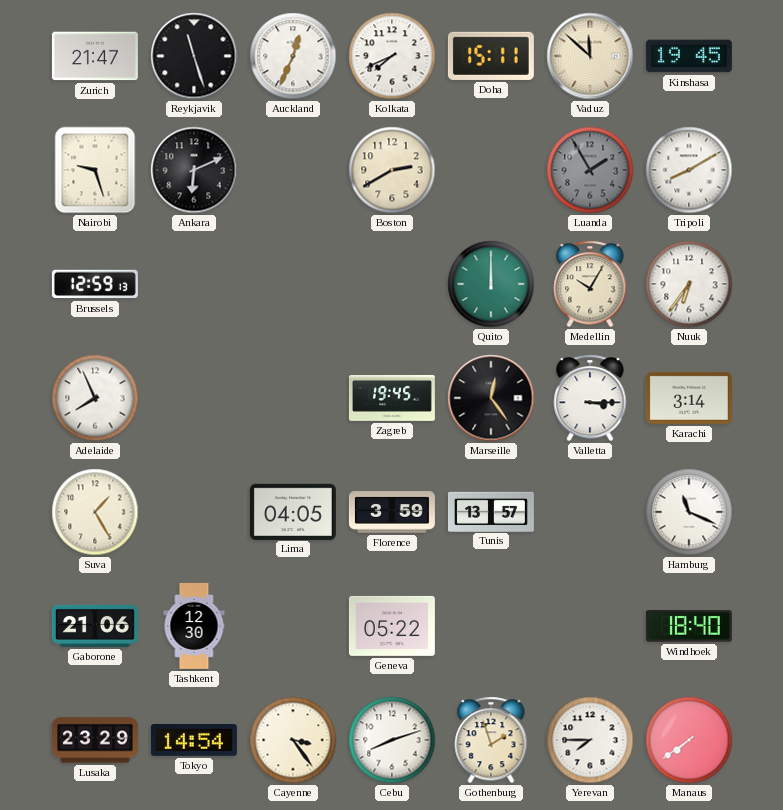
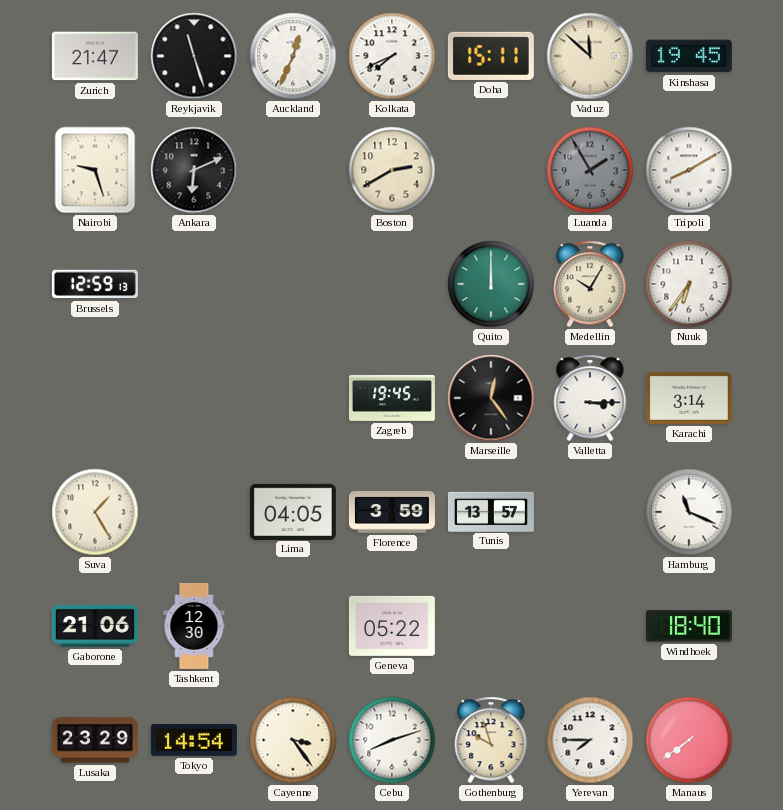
Adelaide: 7:56 -> none
Gothenburg: 1:57 -> 9:57
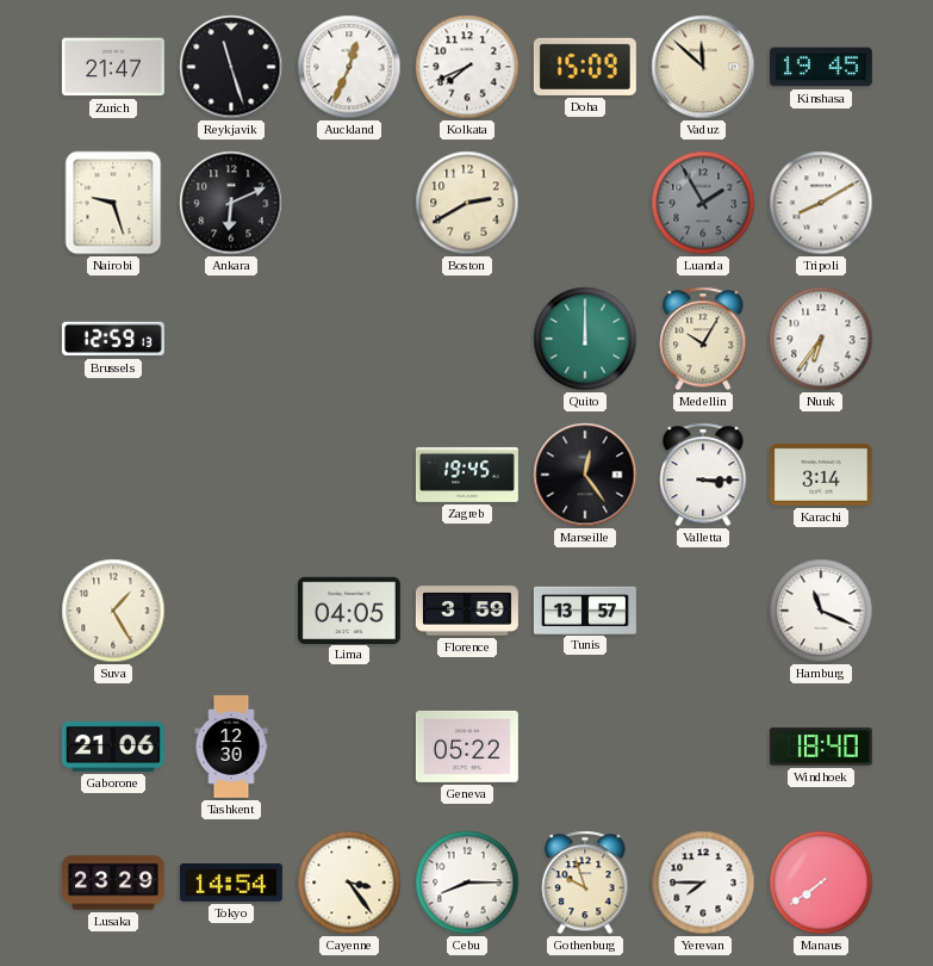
Doha: 15:11 -> 15:09
Cebu: 8:12 -> 8:15
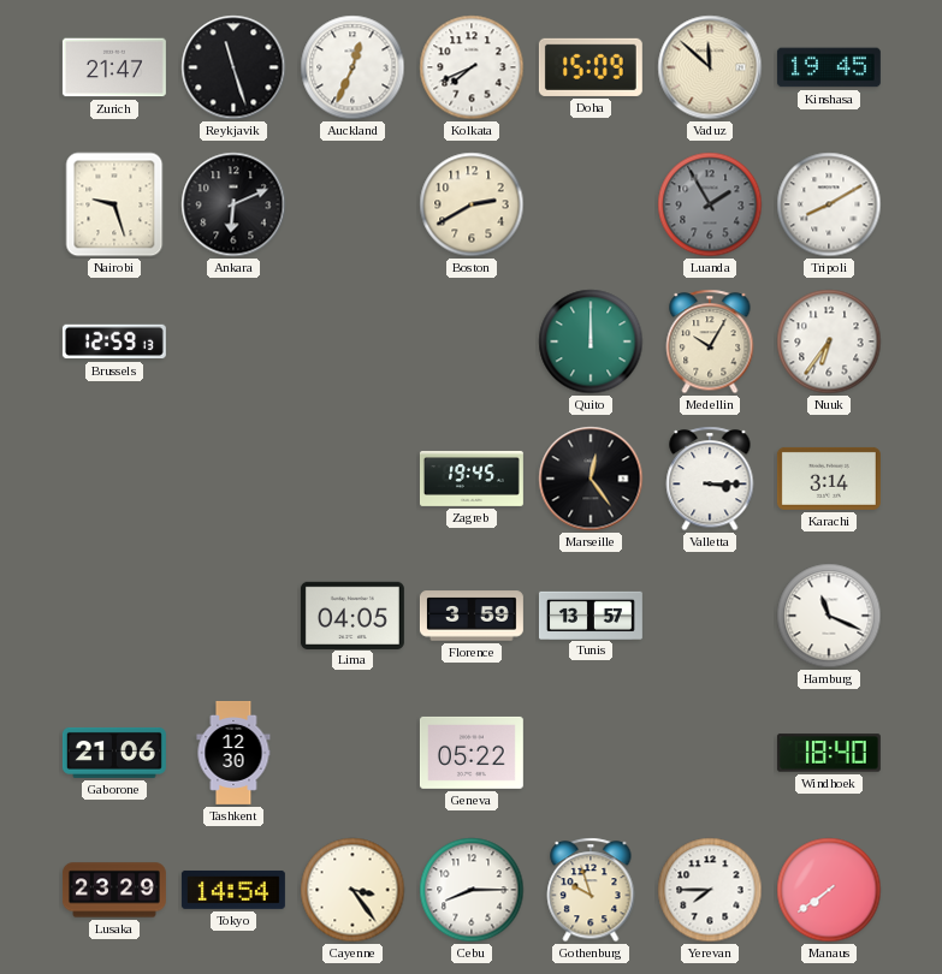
Suva: 1:25 -> none
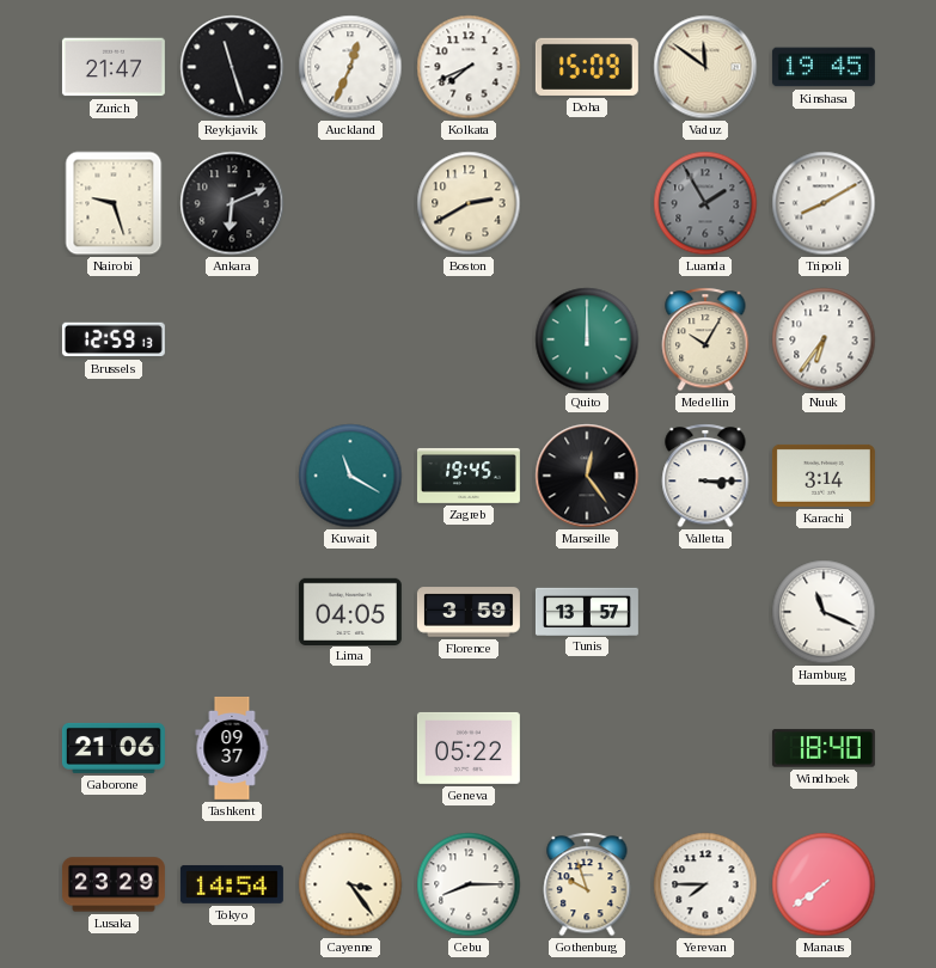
Vaduz: 11:52 -> 11:51
Kuwait: none -> 11:20
Tashkent: 12:30 -> 09:37
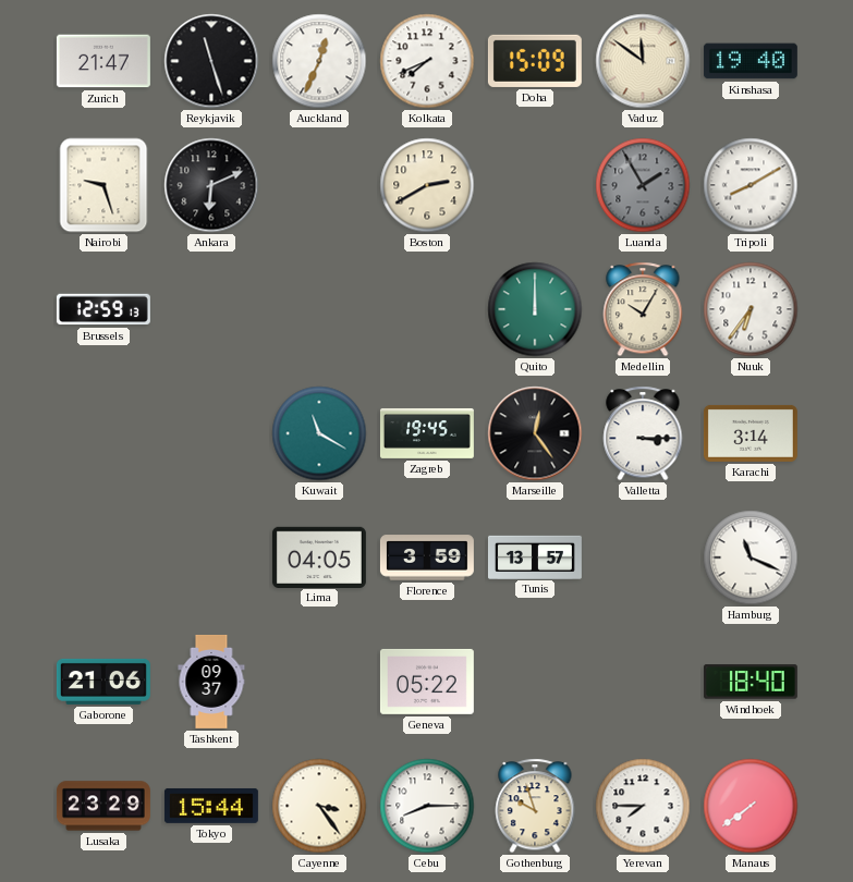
Kinshasa: 19:45 -> 19:40
Tokyo: 14:54 -> 15:44
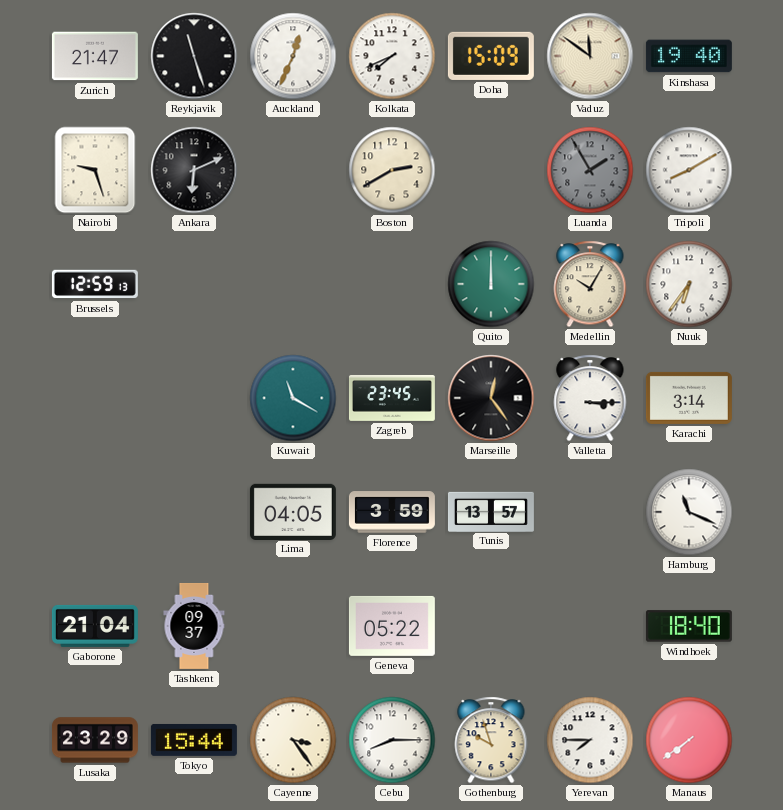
Zagreb: 19:45 -> 23:45
Gaborone: 21:06 -> 21:04
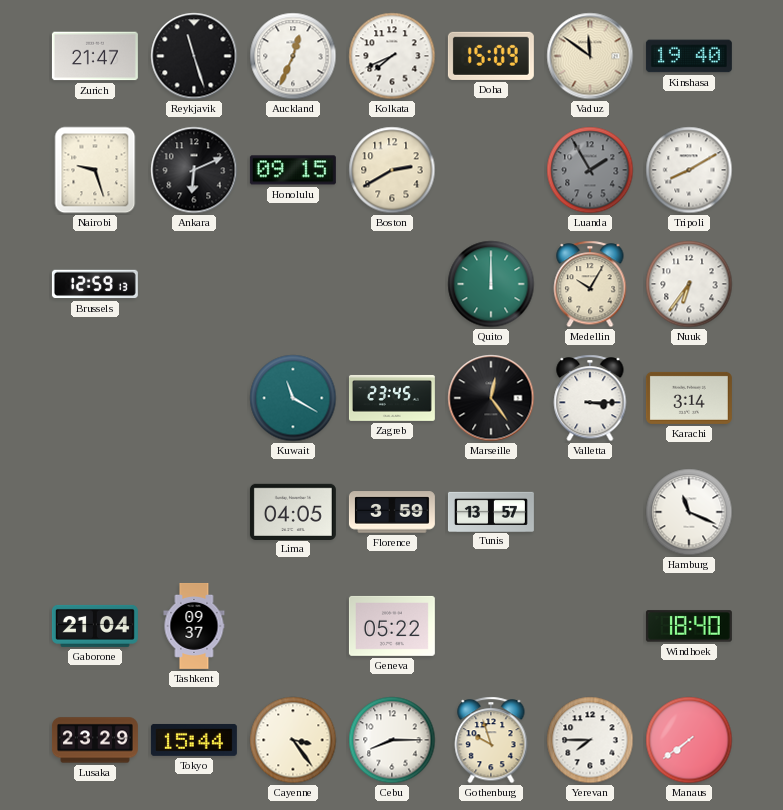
Honolulu: none -> 09:15
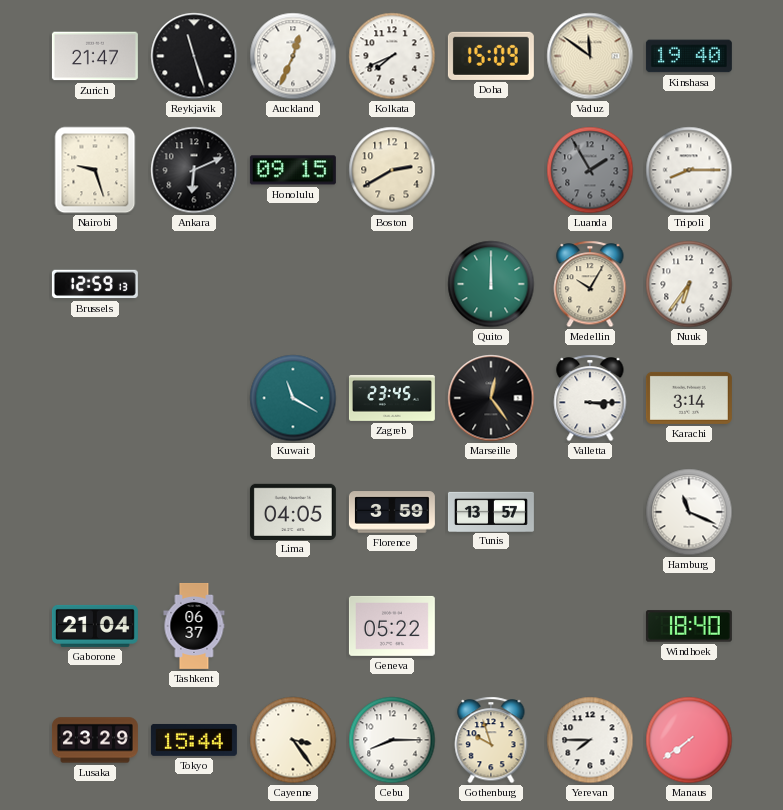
Tripoli: 8:10 -> 8:15
Tashkent: 09:37 -> 06:37
